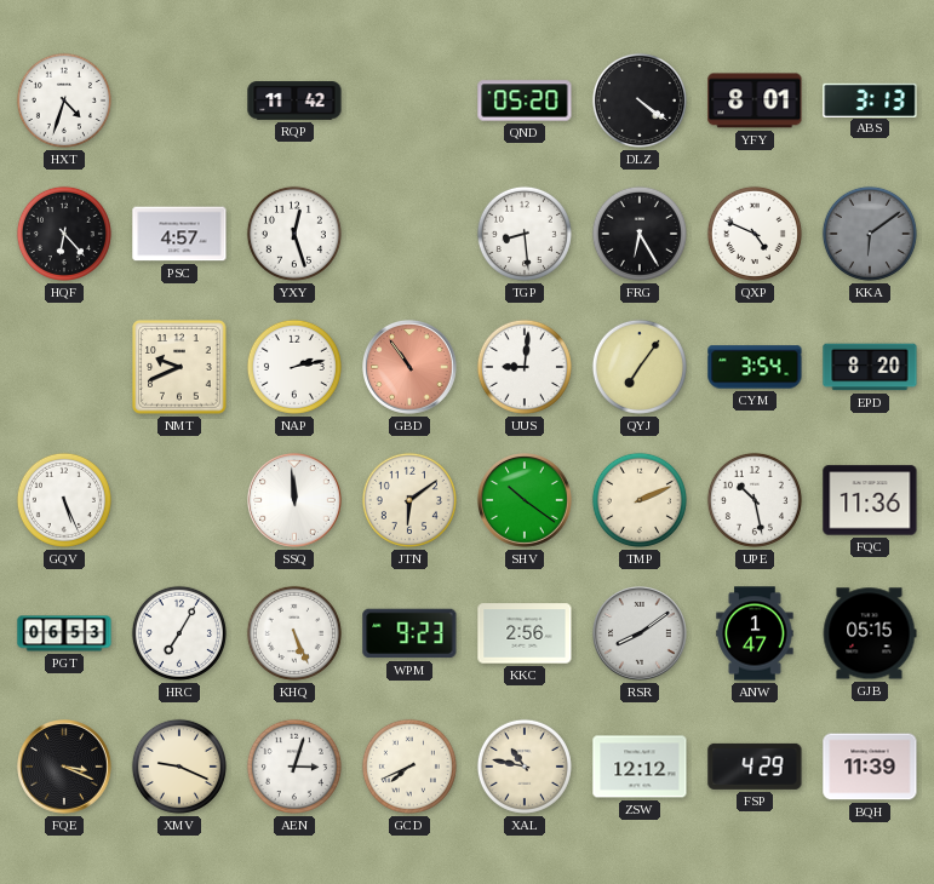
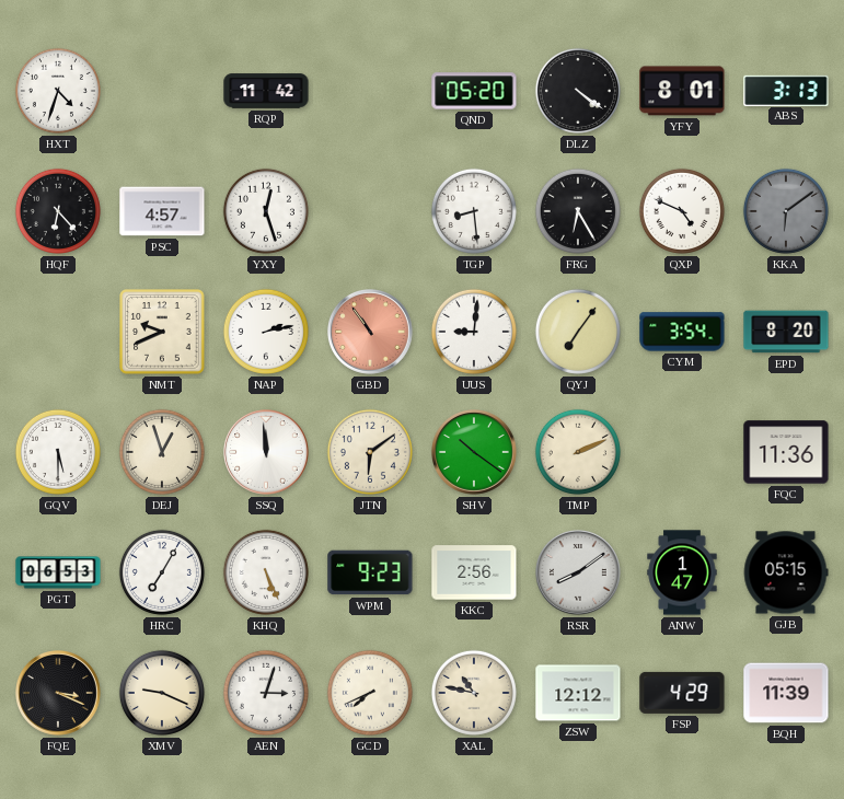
GQV: 5:26 -> 5:30
DEJ: none -> 12:57
UPE: 10:28 -> none
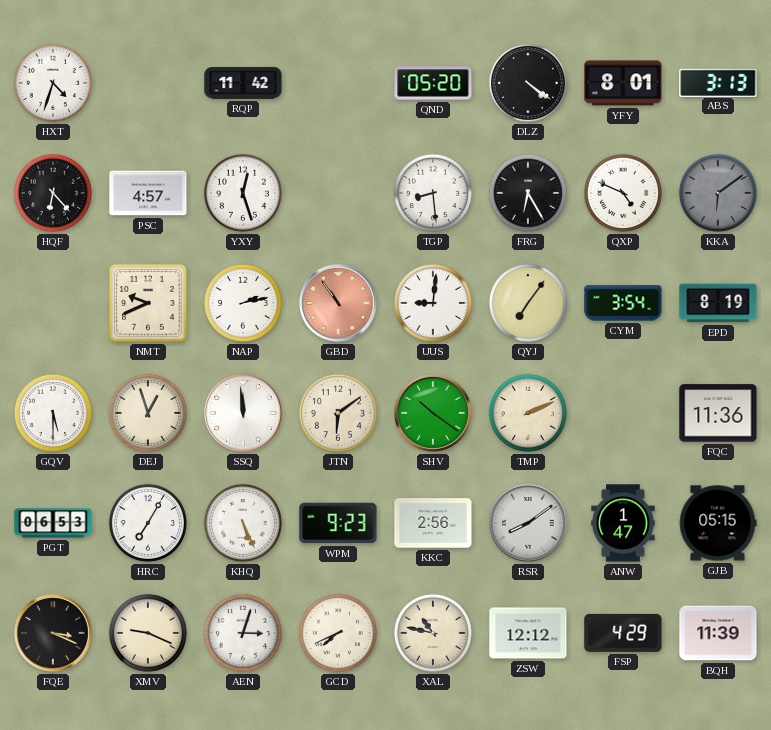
EPD: 8:20 -> 8:19
